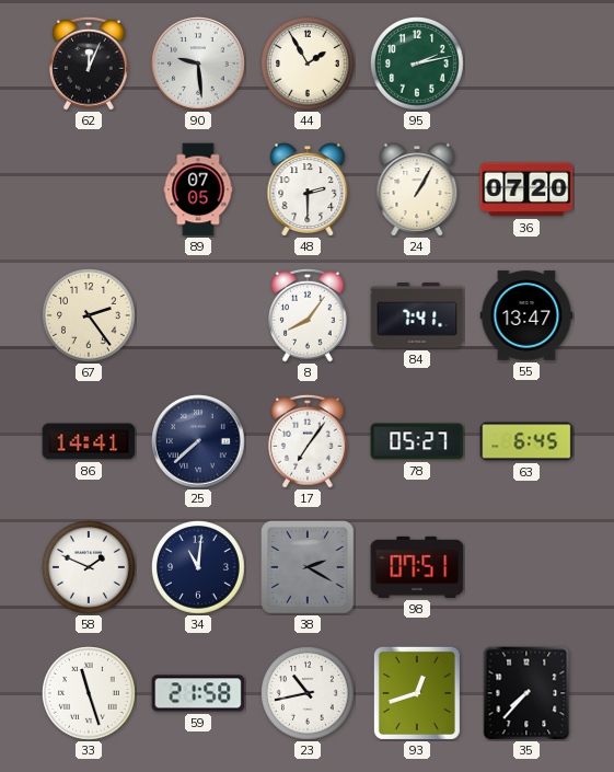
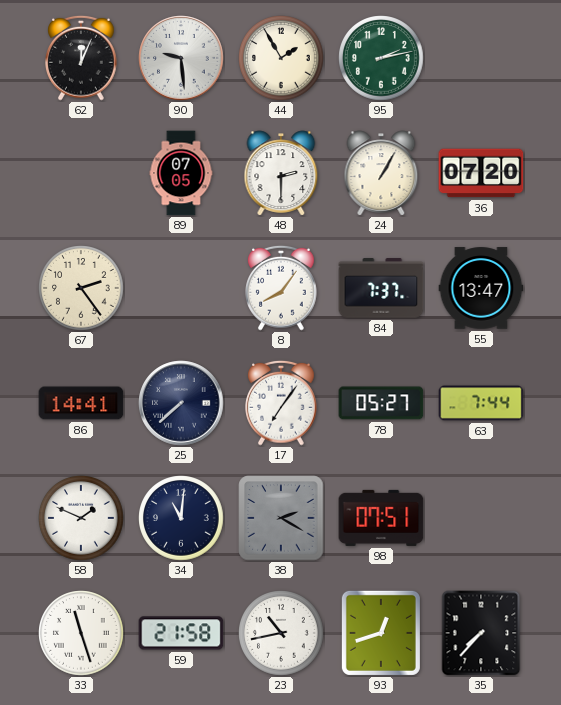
84: 7:41 -> 7:37
63: 6:45 -> 7:44
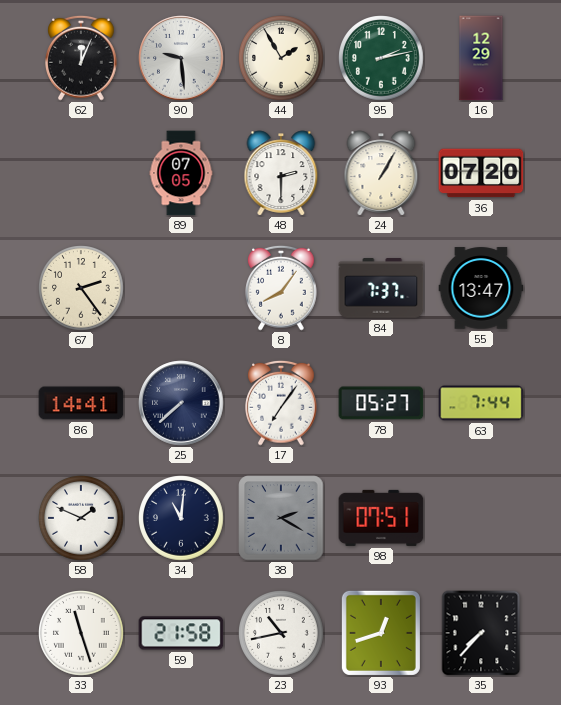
16: none -> 12:29
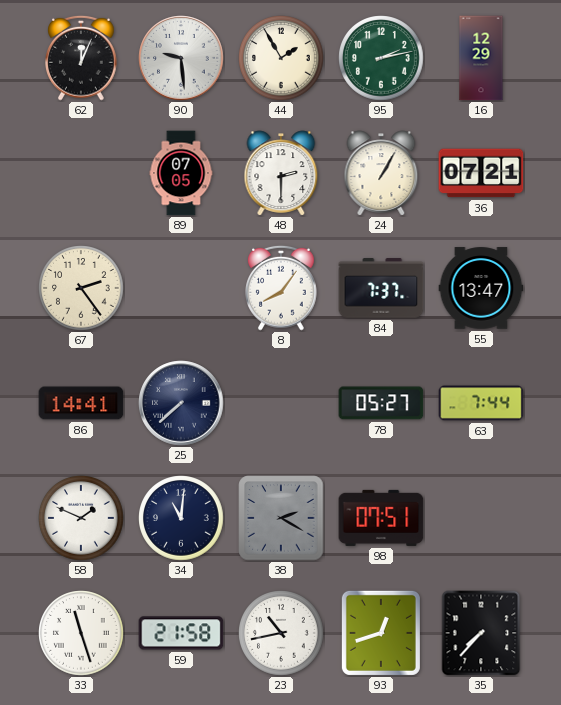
36: 07:20 -> 07:21
17: 7:06 -> none
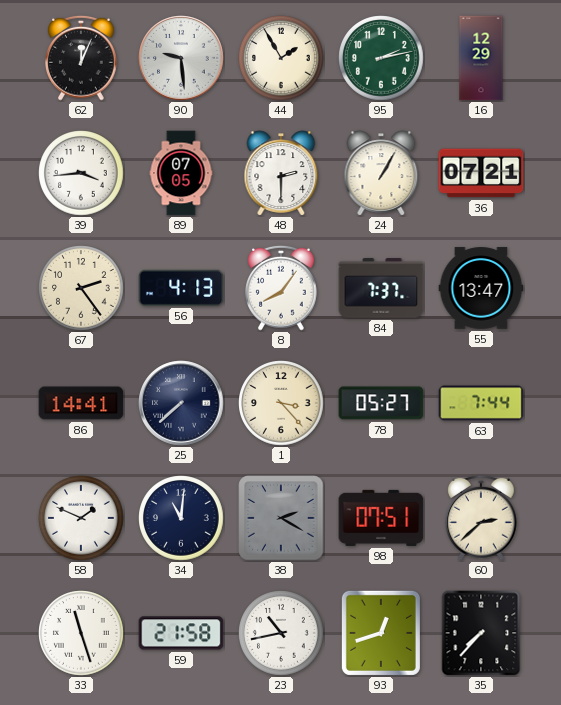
39: none -> 3:44
56: none -> 4:13
1: none -> 3:23
60: none -> 2:38
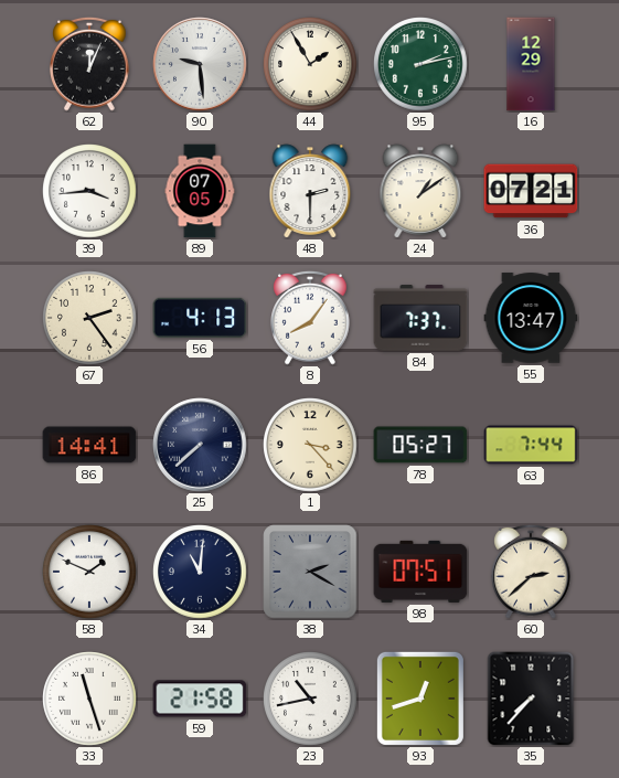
24: 1:05 -> 1:09
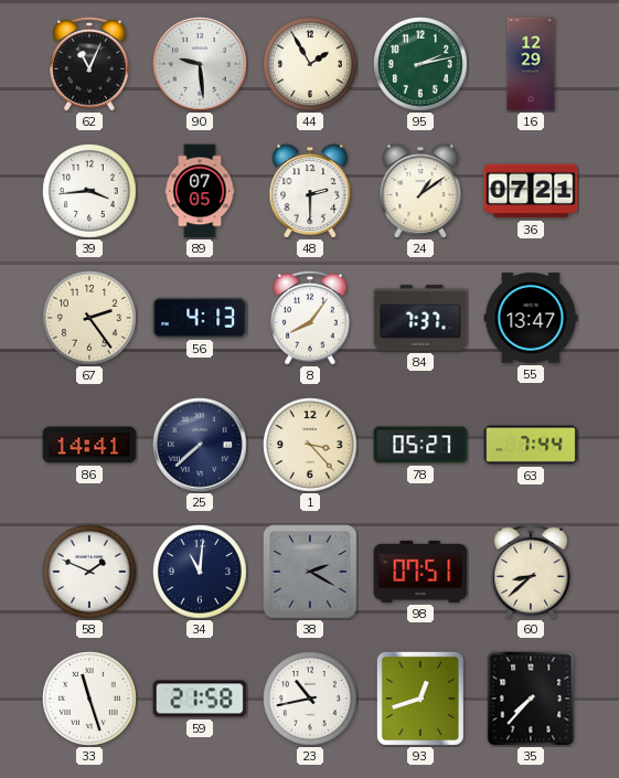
62: 12:04 -> 11:04
60: 2:38 -> 8:38
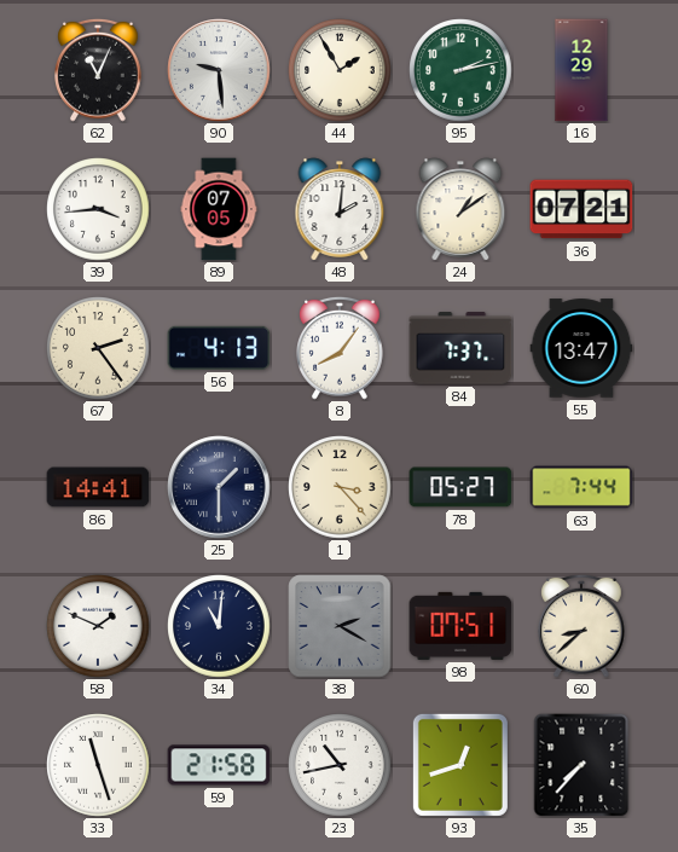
48: 2:30 -> 2:01
25: 7:38 -> 1:30
